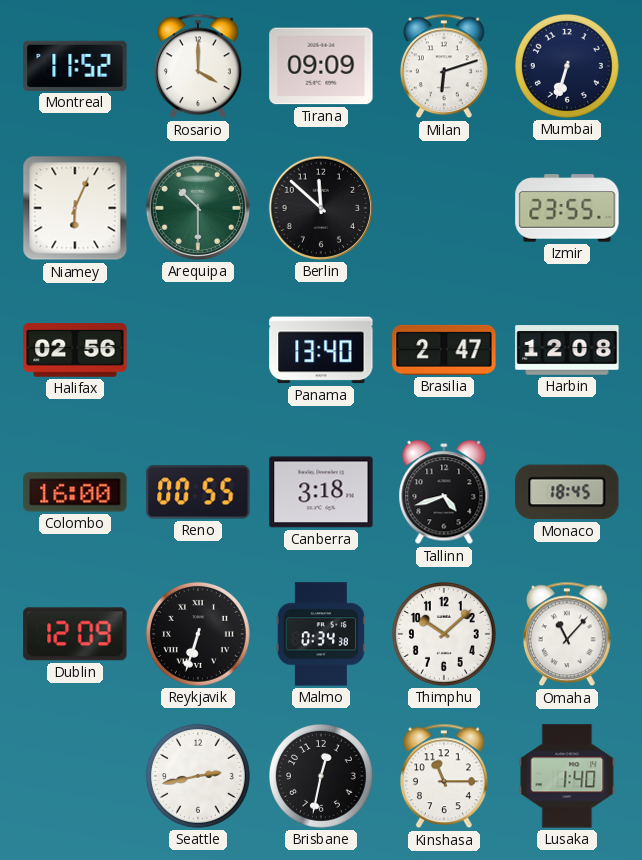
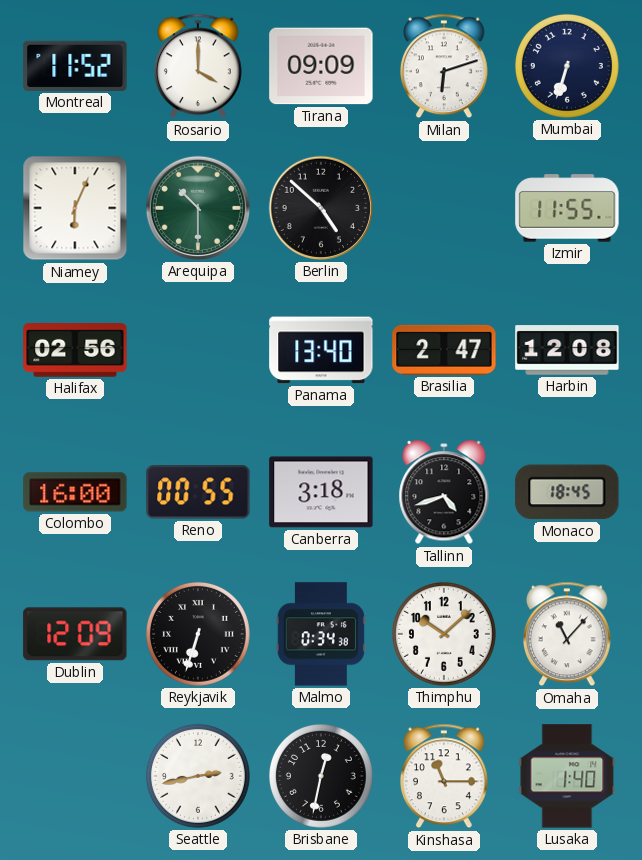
Berlin: 11:52 -> 4:52
Izmir: 23:55 -> 11:55
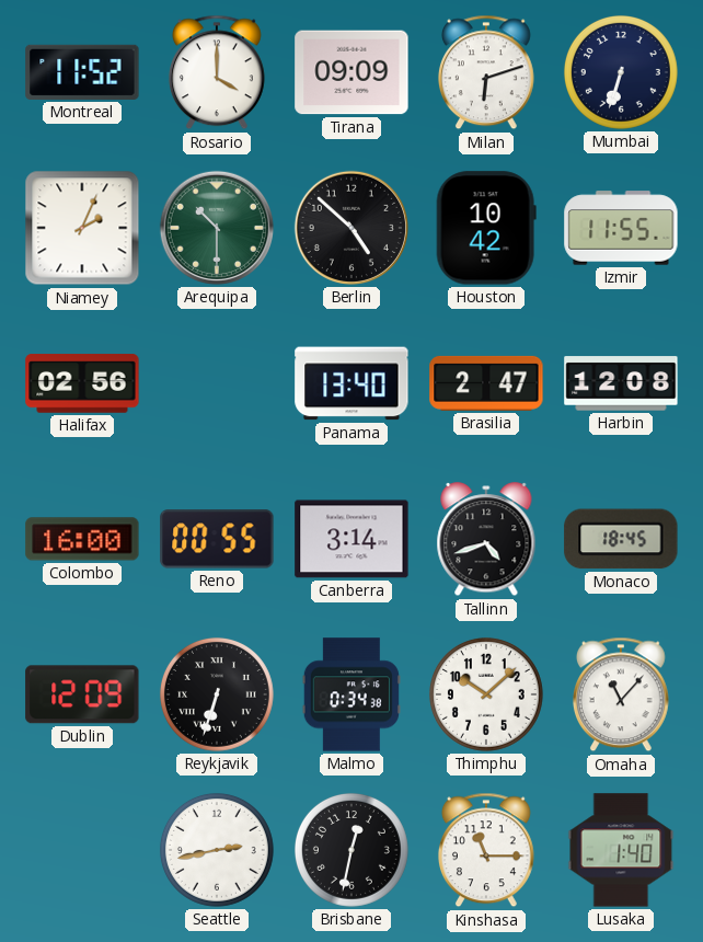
Niamey: 6:04 -> 2:04
Houston: none -> 10:42
Canberra: 3:18 -> 3:14
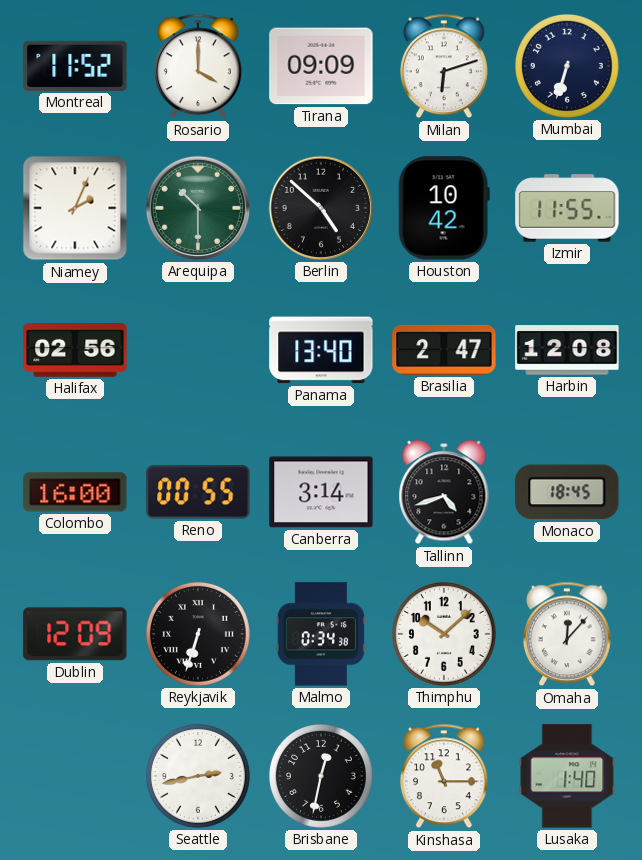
Omaha: 11:07 -> 12:07
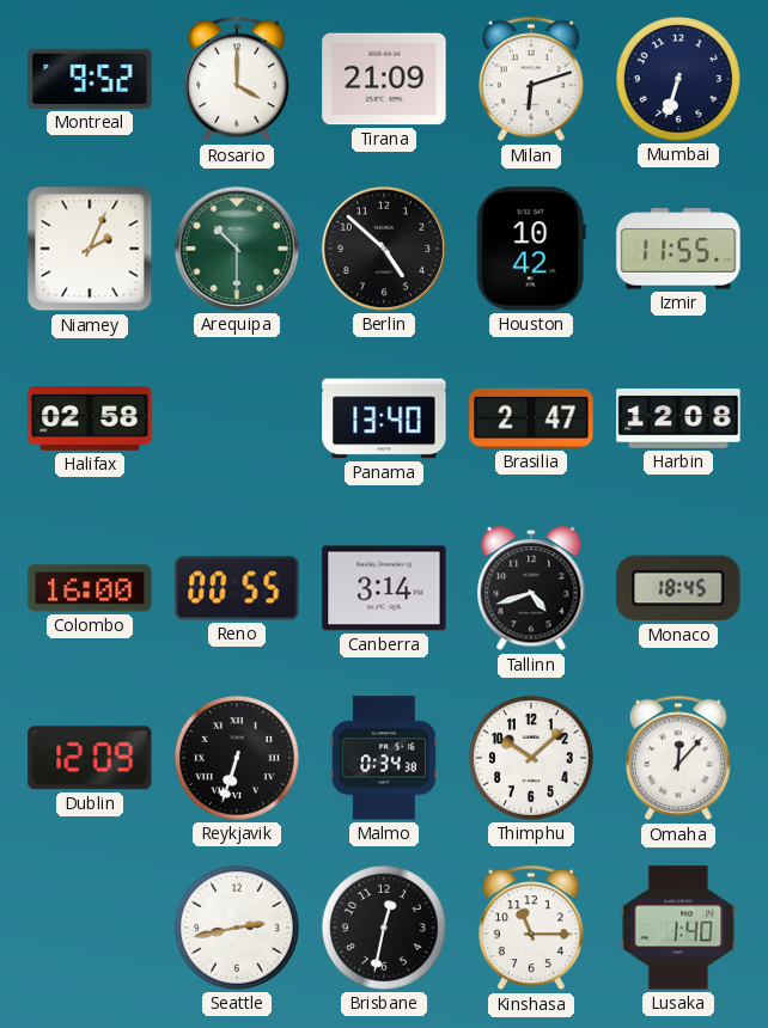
Montreal: 11:52 -> 9:52
Tirana: 09:09 -> 21:09
Halifax: 02:56 -> 02:58
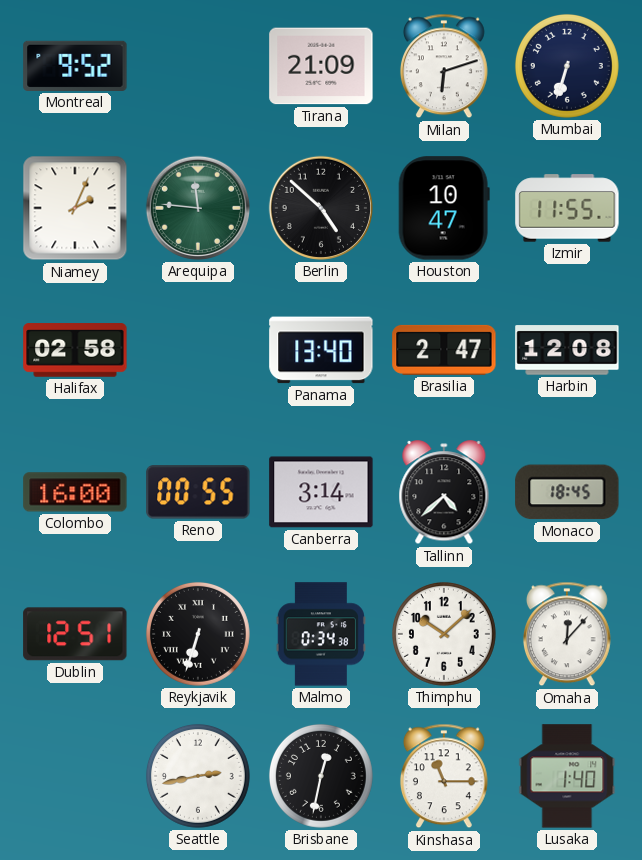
Rosario: 4:00 -> none
Arequipa: 10:30 -> 11:46
Houston: 10:42 -> 10:47
Tallinn: 4:42 -> 4:38
Dublin: 12:09 -> 12:51
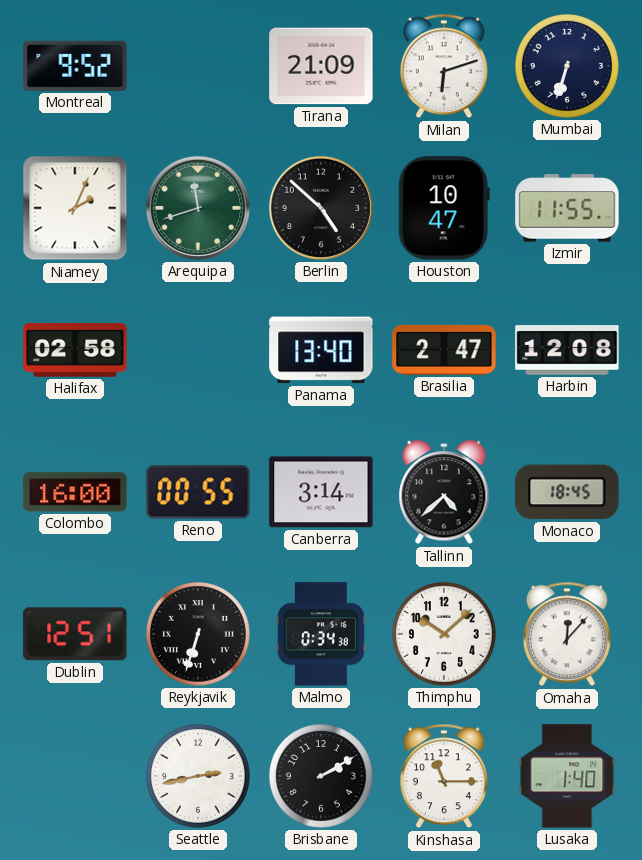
Arequipa: 11:46 -> 11:42
Brisbane: 12:32 -> 2:10
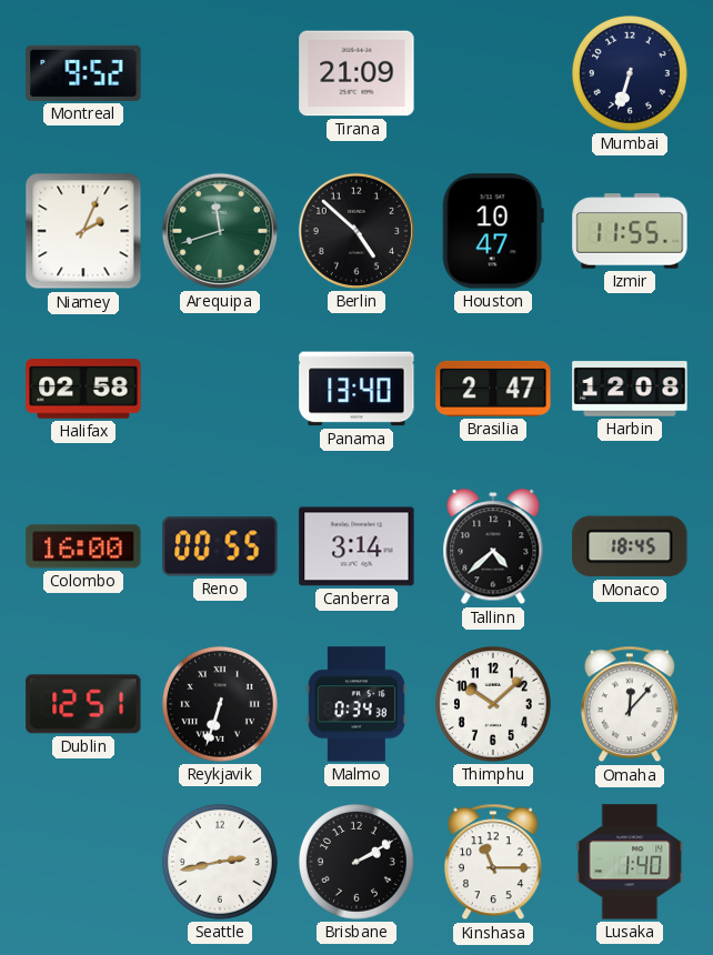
Milan: 6:12 -> none
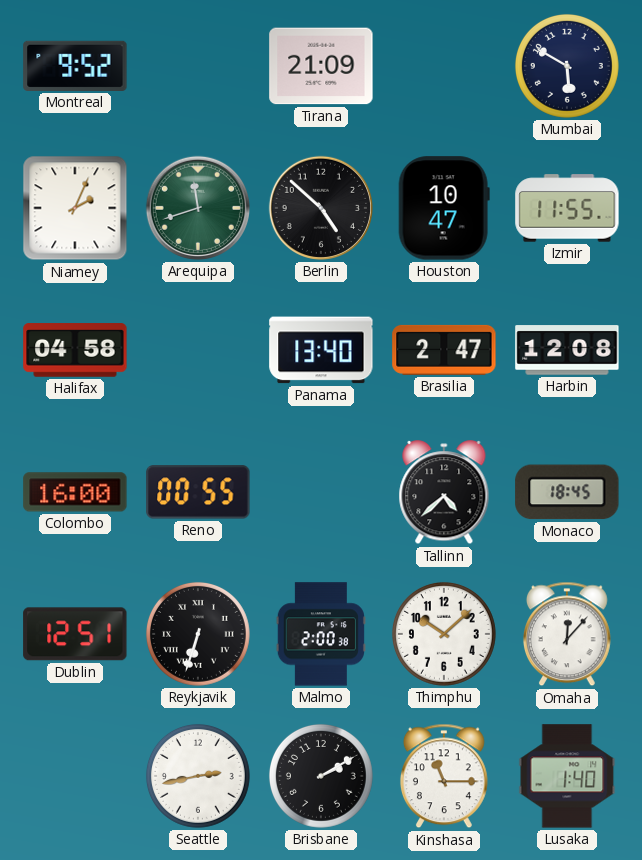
Mumbai: 6:33 -> 5:50
Halifax: 02:58 -> 04:58
Canberra: 3:14 -> none
Malmo: 0:34 -> 2:00
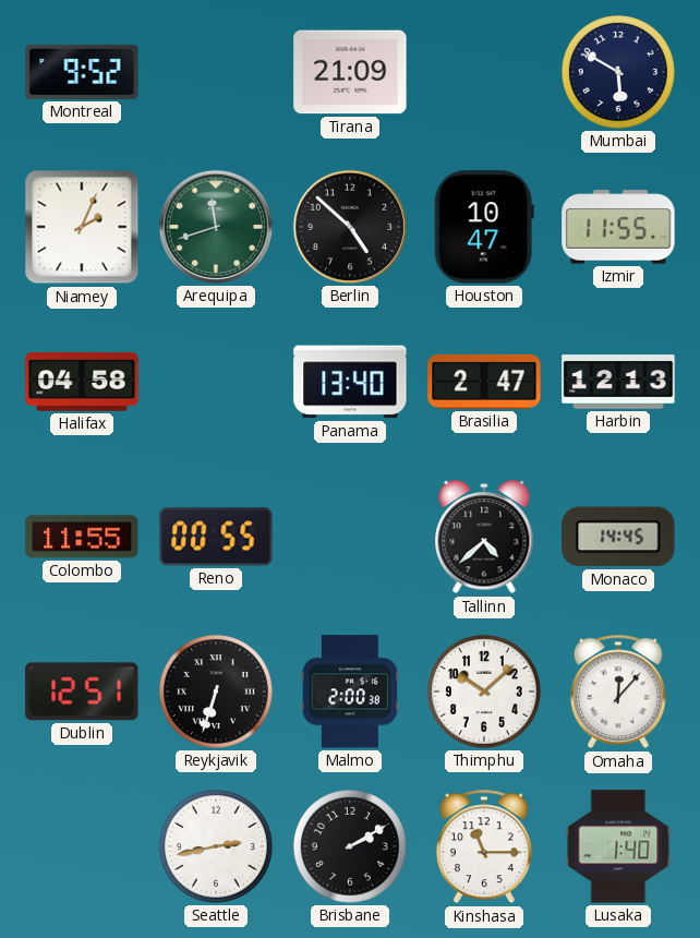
Harbin: 12:08 -> 12:13
Colombo: 16:00 -> 11:55
Monaco: 18:45 -> 14:45
